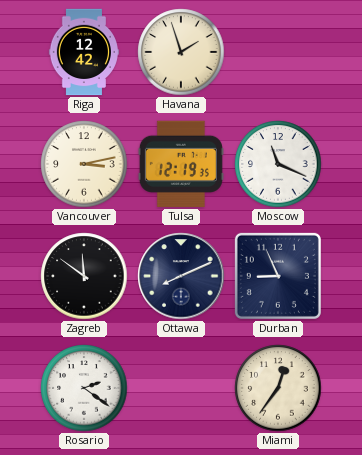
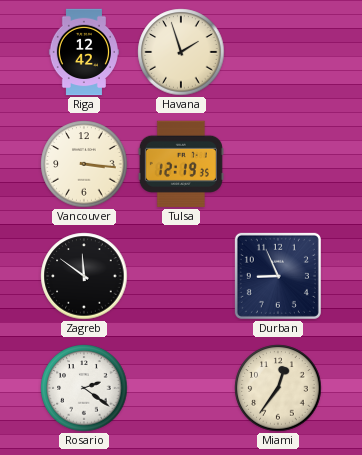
Vancouver: 3:13 -> 3:16
Moscow: 11:19 -> none
Ottawa: 8:11 -> none
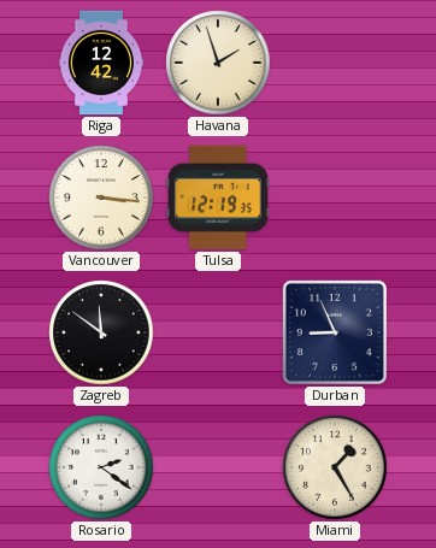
Miami: 12:36 -> 1:25
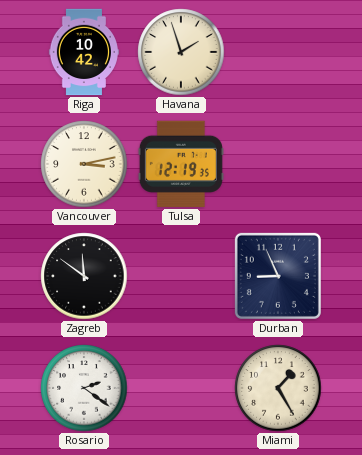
Riga: 12:42 -> 10:42
Vancouver: 3:16 -> 3:13
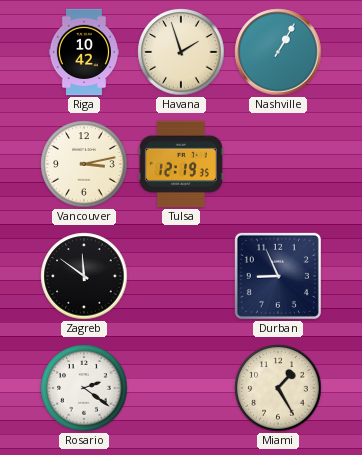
Nashville: none -> 1:05
